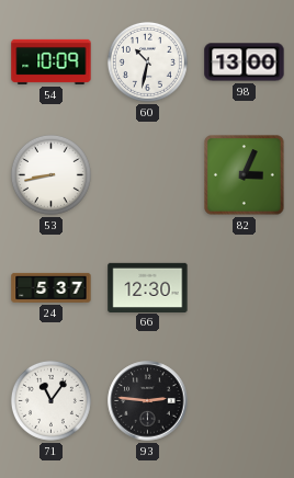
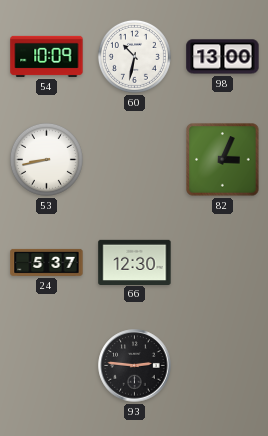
71: 11:06 -> none
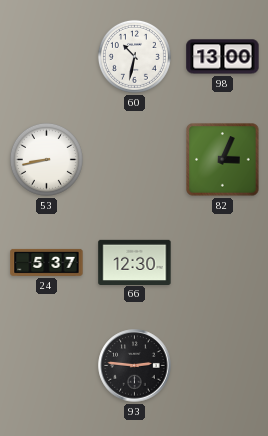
54: 10:09 -> none
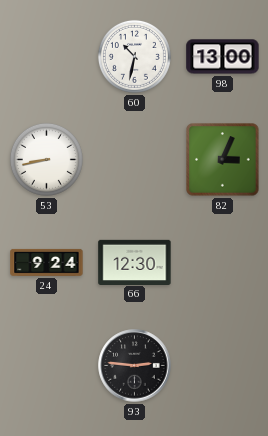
24: 5:37 -> 9:24
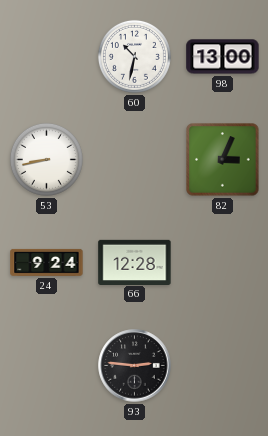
66: 12:30 -> 12:28
